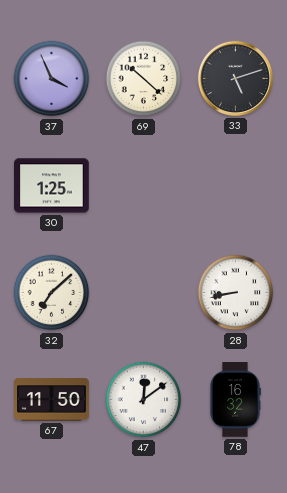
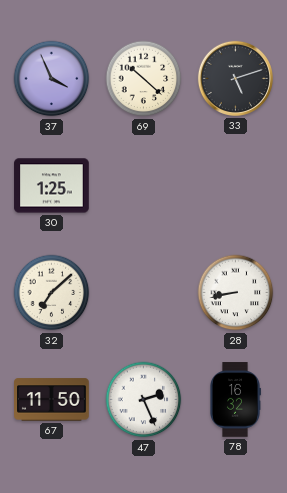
47: 12:09 -> 2:26
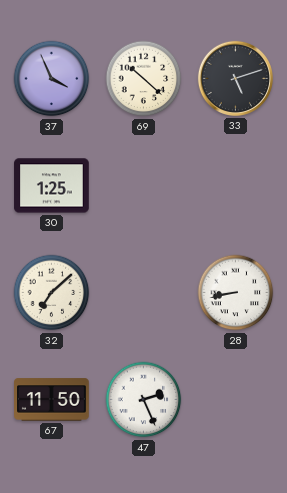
78: 16:32 -> none
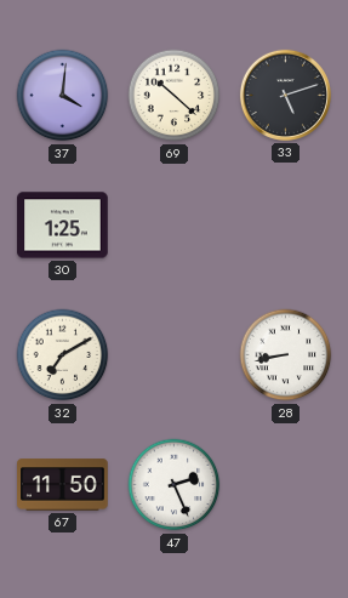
37: 3:56 -> 4:01
32: 7:08 -> 7:10
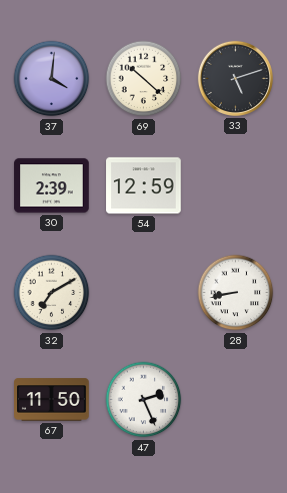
30: 1:25 -> 2:39
54: none -> 12:59
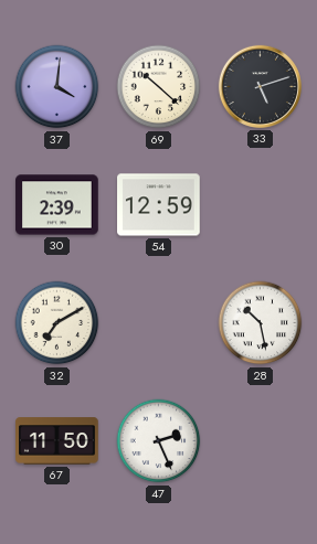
28: 8:43 -> 10:28
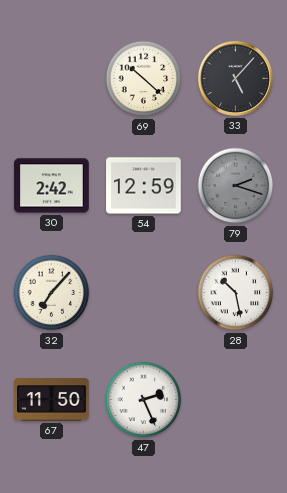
37: 4:01 -> none
33: 5:12 -> 5:07
30: 2:39 -> 2:42
79: none -> 2:18
32: 7:10 -> 7:07
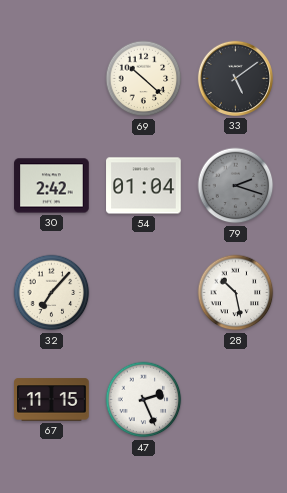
33: 5:07 -> 5:09
54: 12:59 -> 01:04
67: 11:50 -> 11:15
